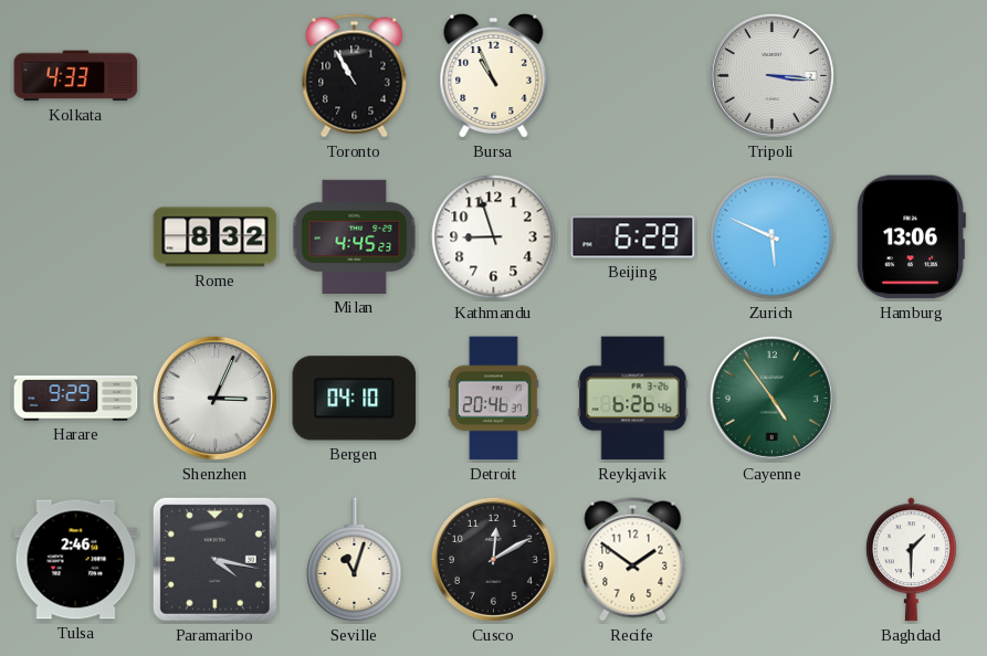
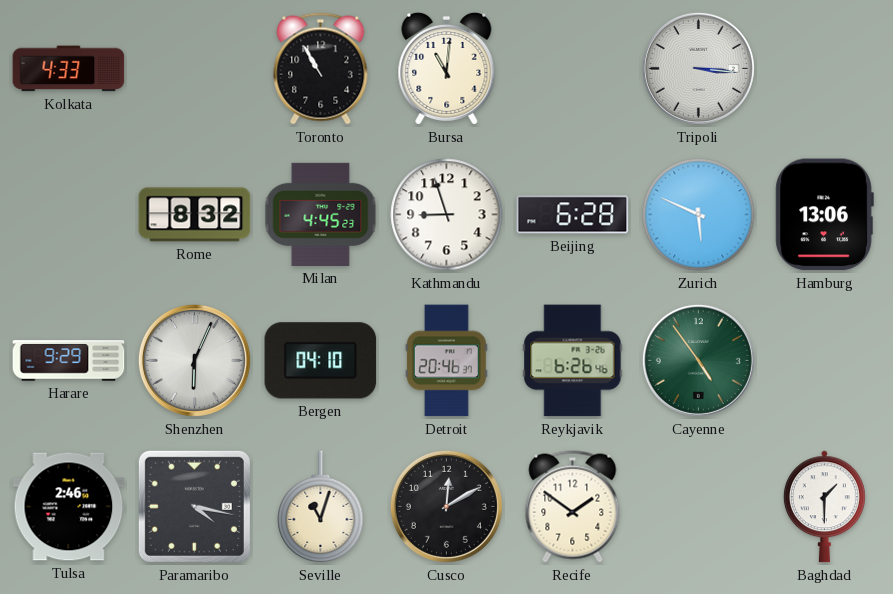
Bursa: 10:56 -> 11:01
Shenzhen: 3:04 -> 6:04
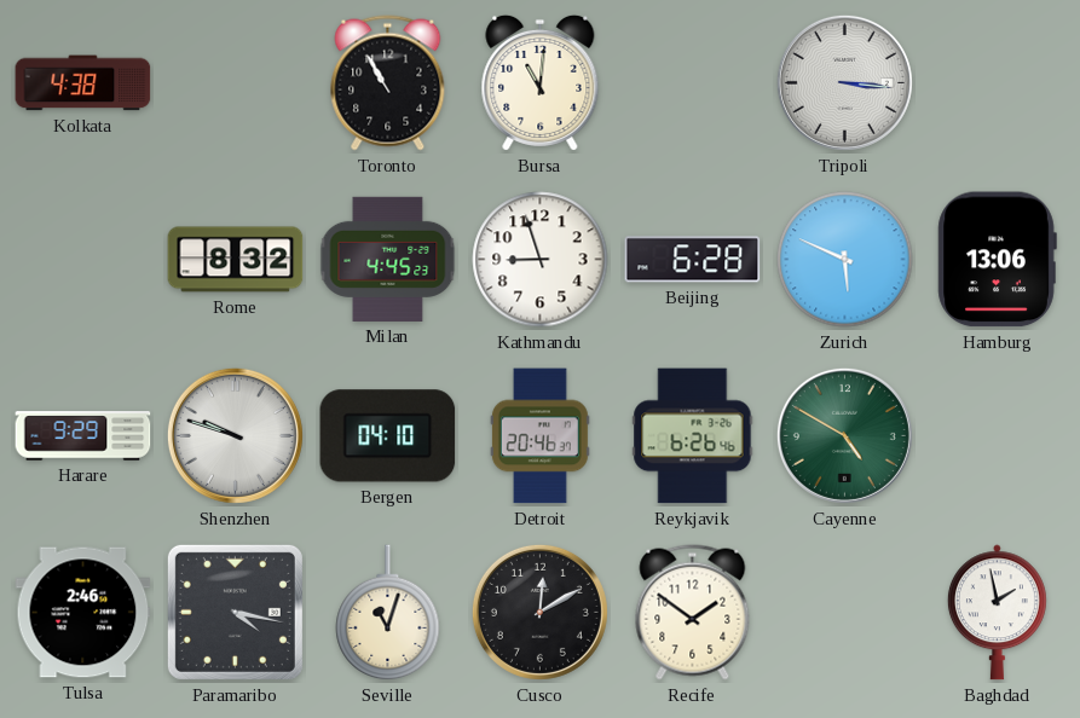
Kolkata: 4:33 -> 4:38
Shenzhen: 6:04 -> 9:48
Cayenne: 4:54 -> 4:50
Baghdad: 1:30 -> 1:58
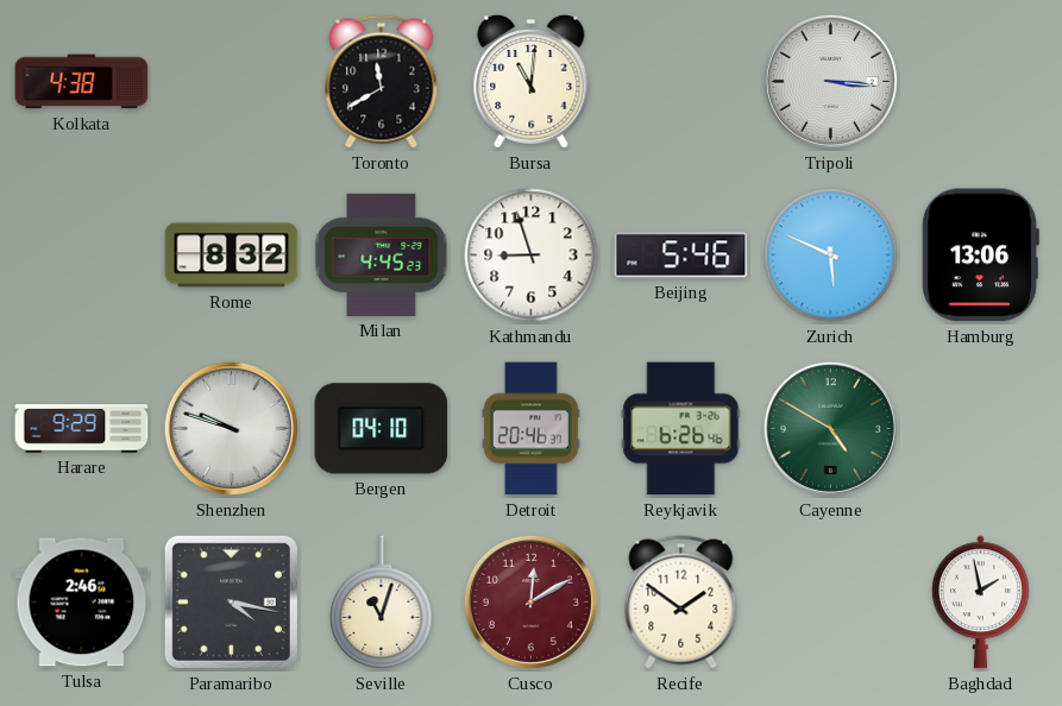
Toronto: 10:55 -> 11:40
Beijing: 6:28 -> 5:46
Cusco dial: black -> burgundy
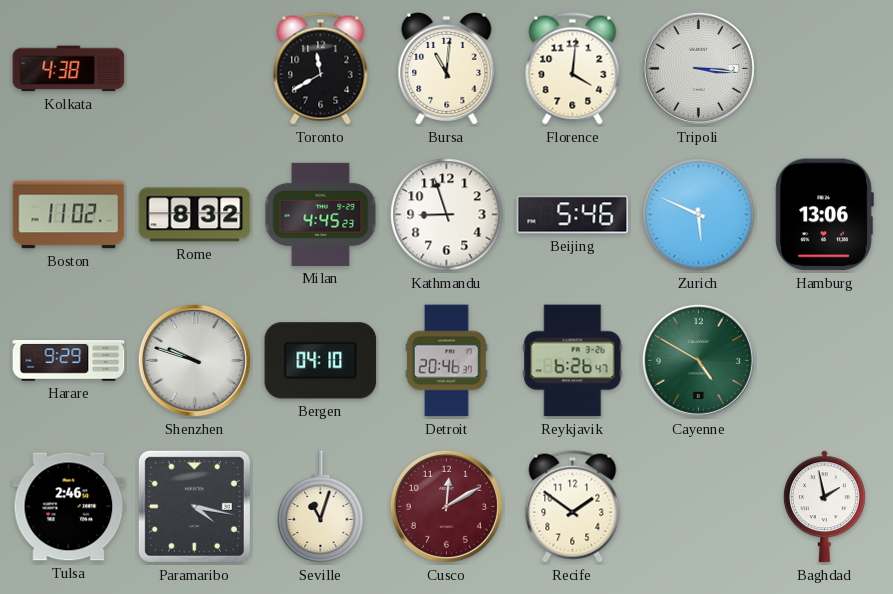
Florence: none -> 4:01
Boston: none -> 11:02
Reykjavik: 6:26:46 -> 6:26:47
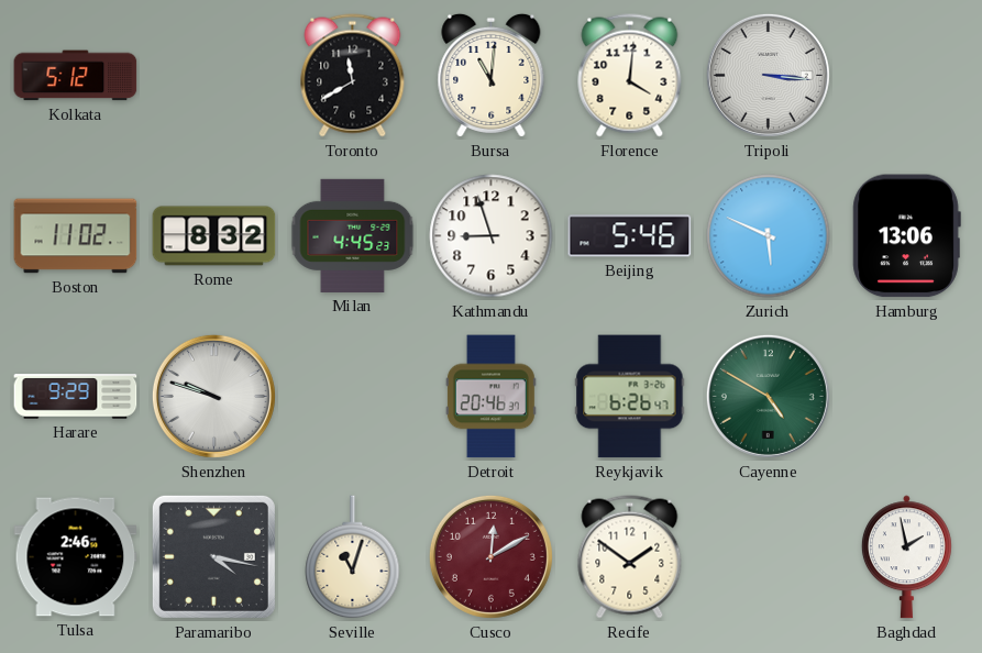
Kolkata: 4:38 -> 5:12
Bergen: 04:10 -> none
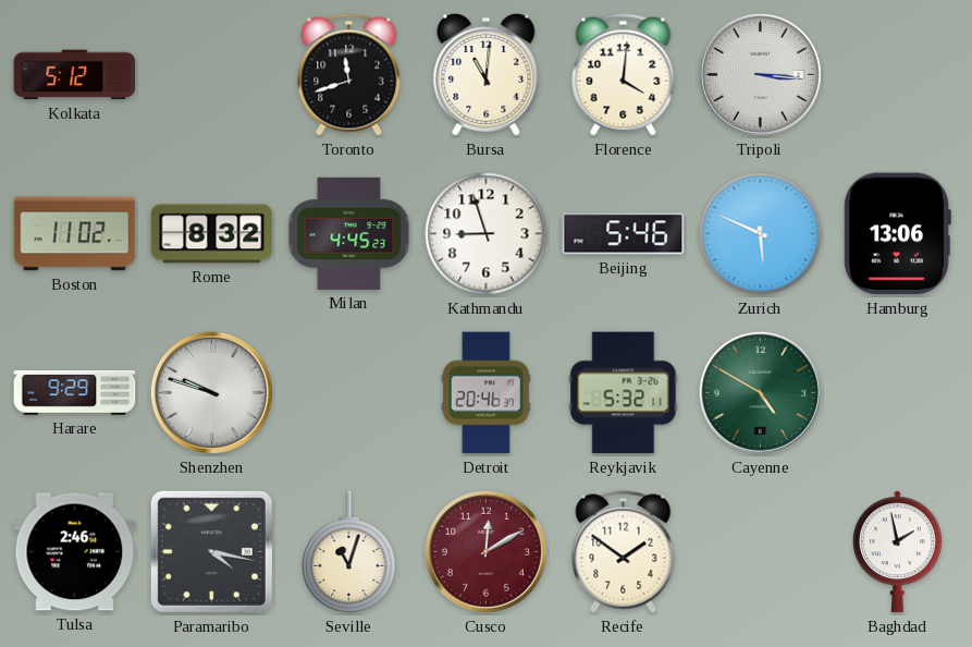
Toronto: 11:40 -> 11:42
Reykjavik: 6:26 -> 5:32
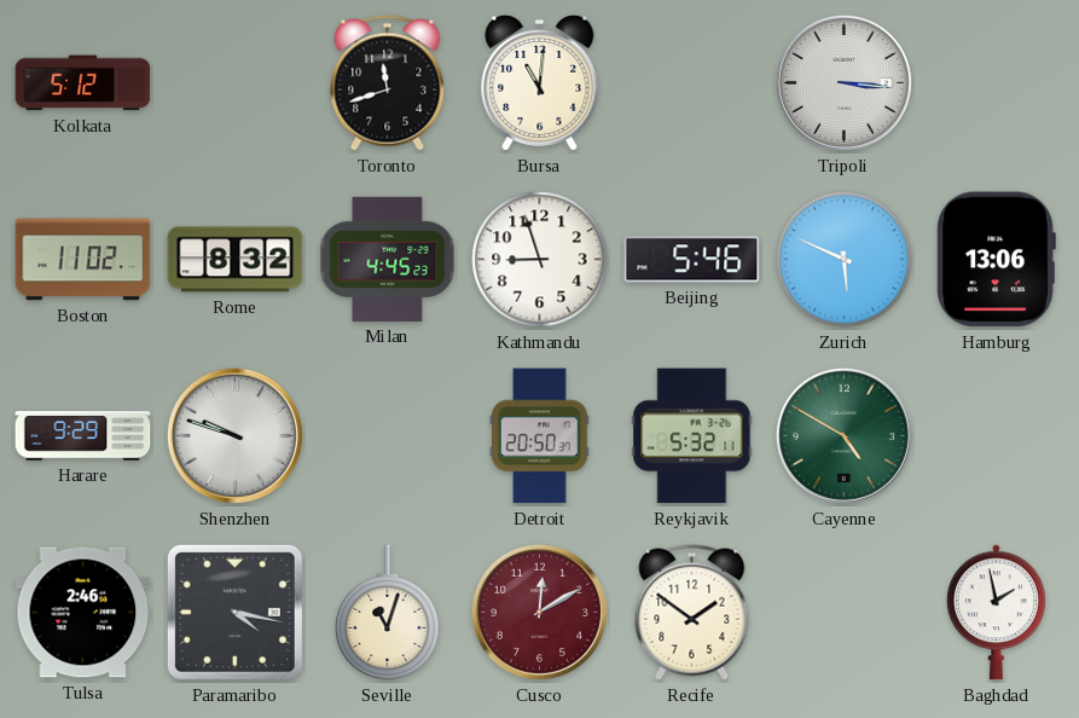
Florence: 4:01 -> none
Detroit: 20:46 -> 20:50
